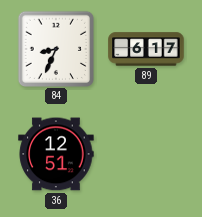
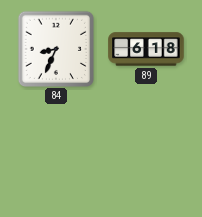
89: 6:17 -> 6:18
36: 12:51 -> none
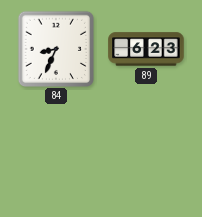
89: 6:18 -> 6:23
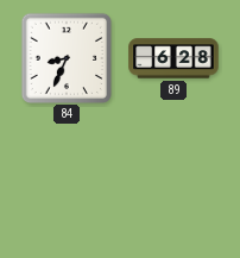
89: 6:23 -> 6:28
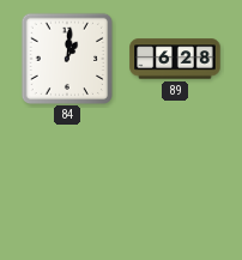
84: 8:34 -> 1:01
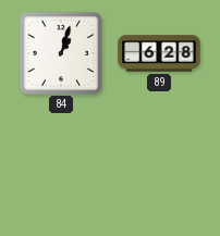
84: 1:01 -> 1:03
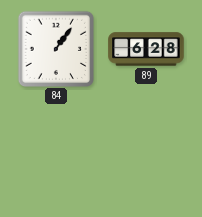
84: 1:03 -> 1:06
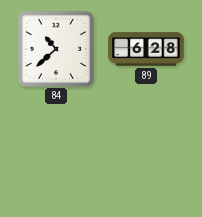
84: 1:06 -> 10:38
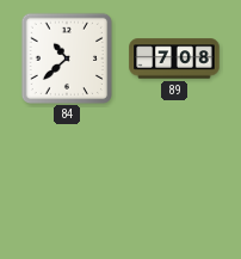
89: 6:28 -> 7:08
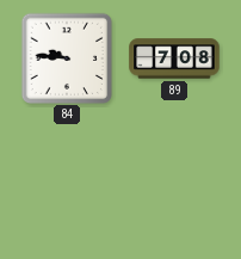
84: 10:38 -> 9:46
